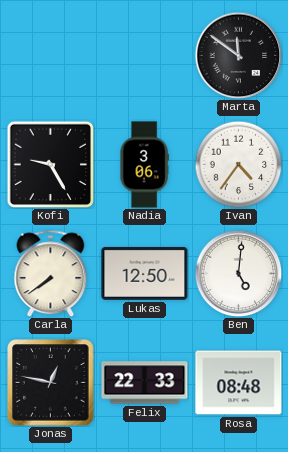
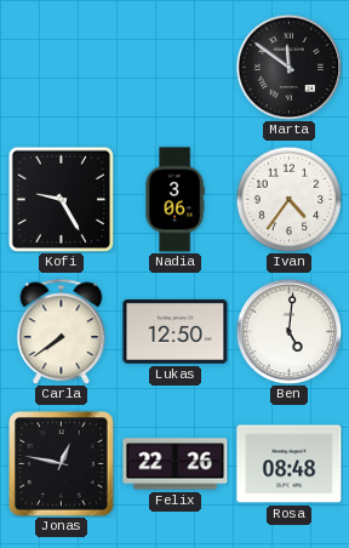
Felix: 22:33 -> 22:26
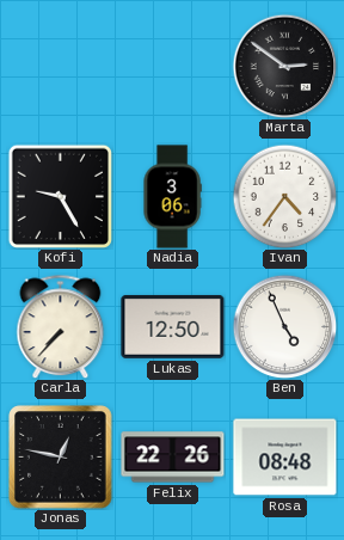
Marta: 11:51 -> 2:51
Carla: 7:39 -> 7:37
Ben: 5:01 -> 4:56
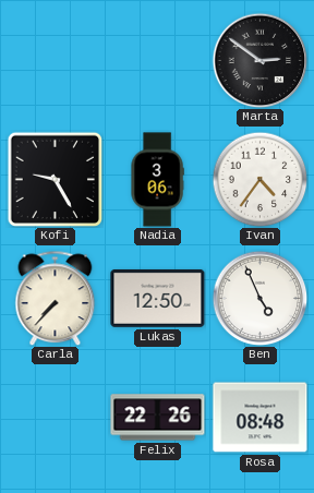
Jonas: 12:47 -> none
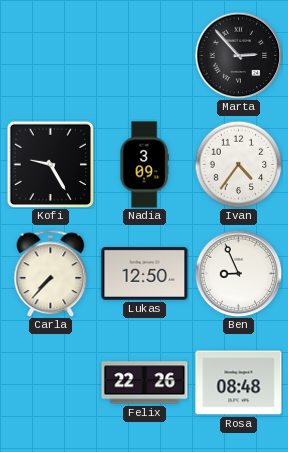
Marta: 2:51 -> 2:53
Nadia: 3:06 -> 3:09
Ben: 4:56 -> 8:56
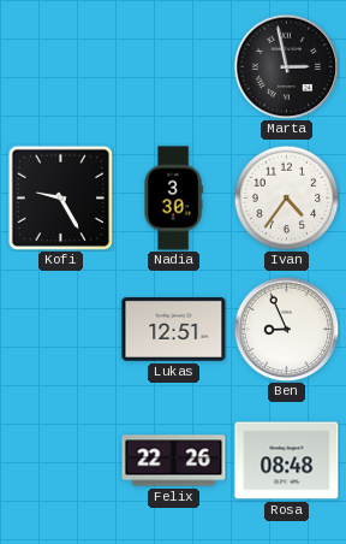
Marta: 2:53 -> 2:58
Nadia: 3:09 -> 3:30
Carla: 7:37 -> none
Lukas: 12:50 -> 12:51
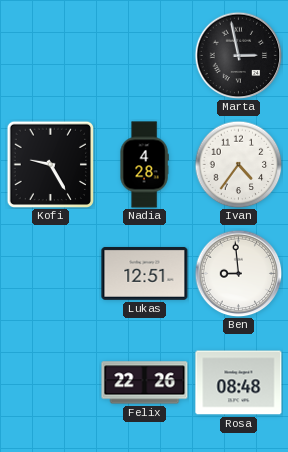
Nadia: 3:30 -> 4:28
Ben: 8:56 -> 8:59
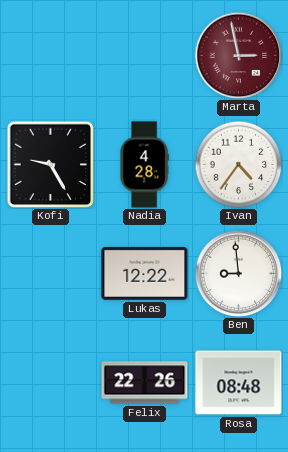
Marta dial: black -> burgundy
Lukas: 12:51 -> 12:22
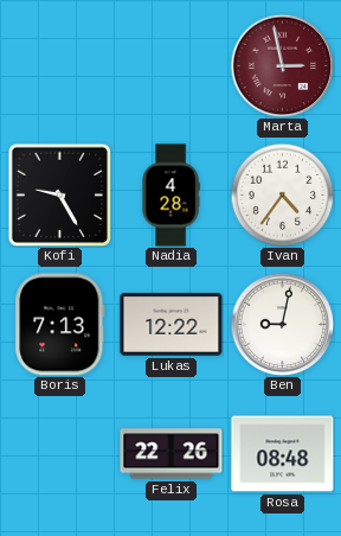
Boris: none -> 7:13
Ben: 8:59 -> 9:02
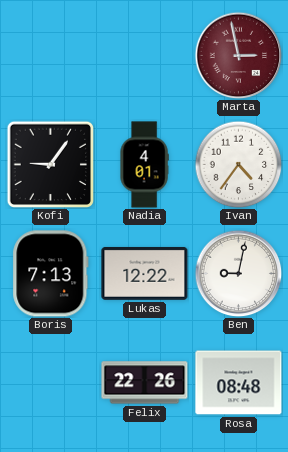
Kofi: 9:25 -> 9:06
Nadia: 4:28 -> 4:01
